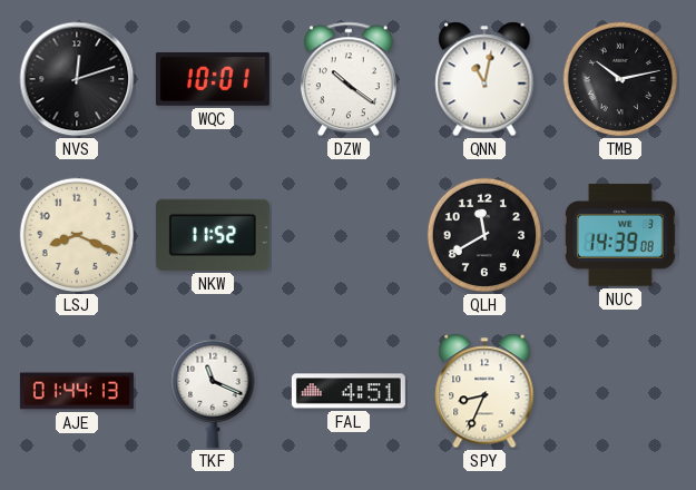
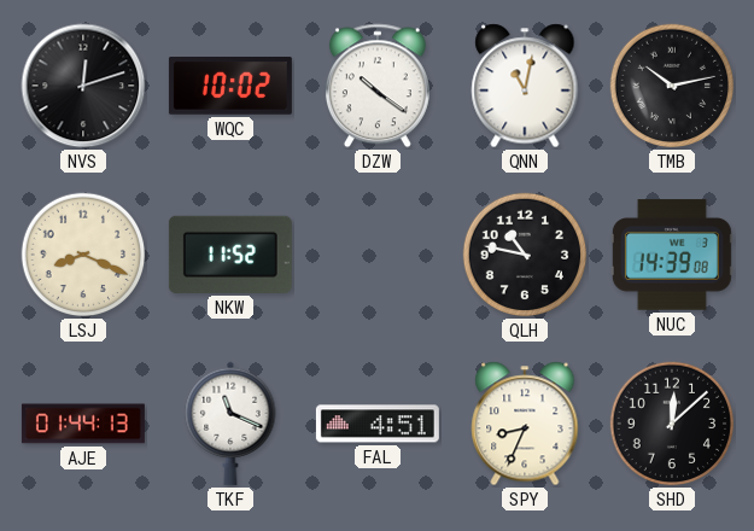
WQC: 10:01 -> 10:02
QLH: 11:40 -> 10:47
SHD: none -> 12:08
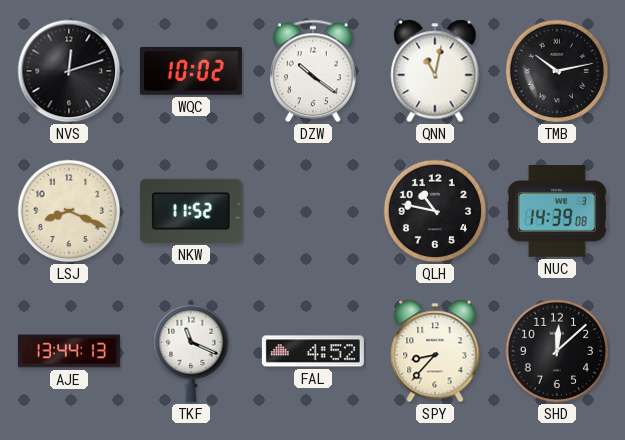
AJE: 01:44 -> 13:44
FAL: 4:51 -> 4:52
SPY: 8:34 -> 8:37
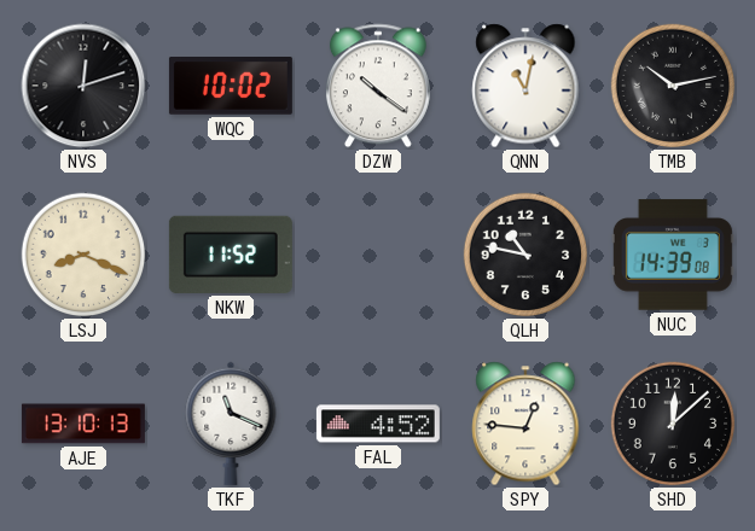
AJE: 13:44 -> 13:10
SPY: 8:37 -> 12:46
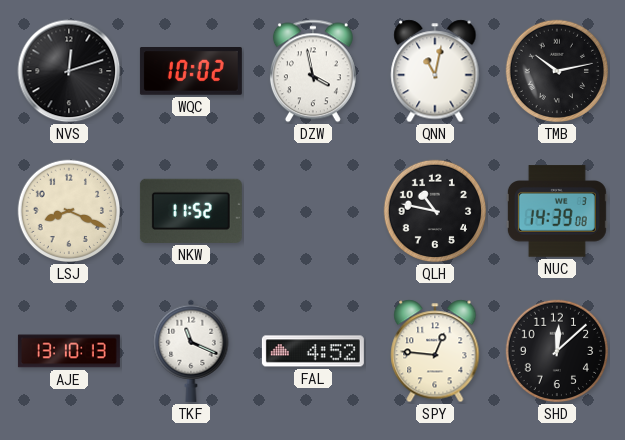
DZW: 10:21 -> 3:58
